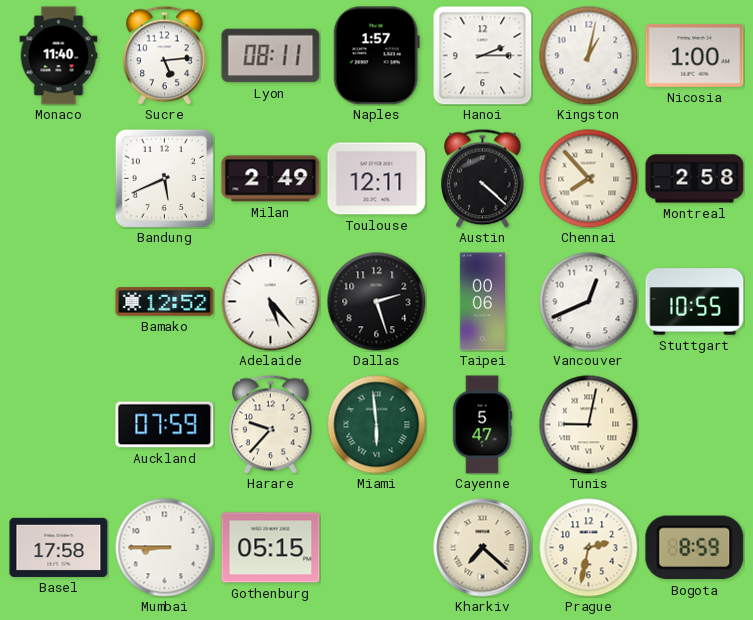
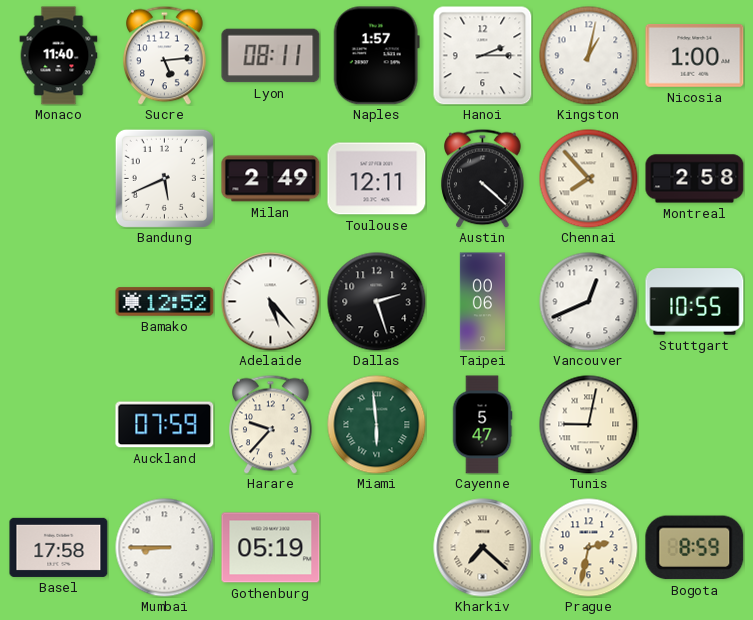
Gothenburg: 05:15 -> 05:19
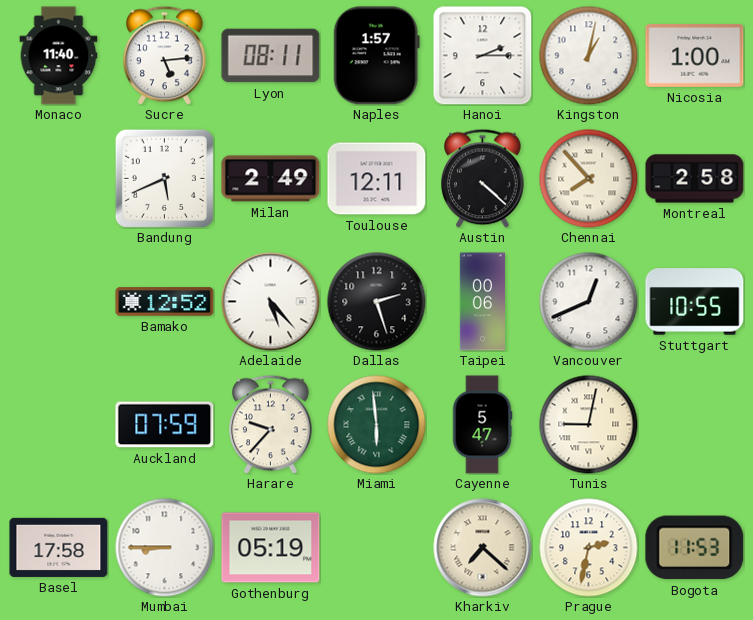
Bogota: 8:59 -> 11:53
